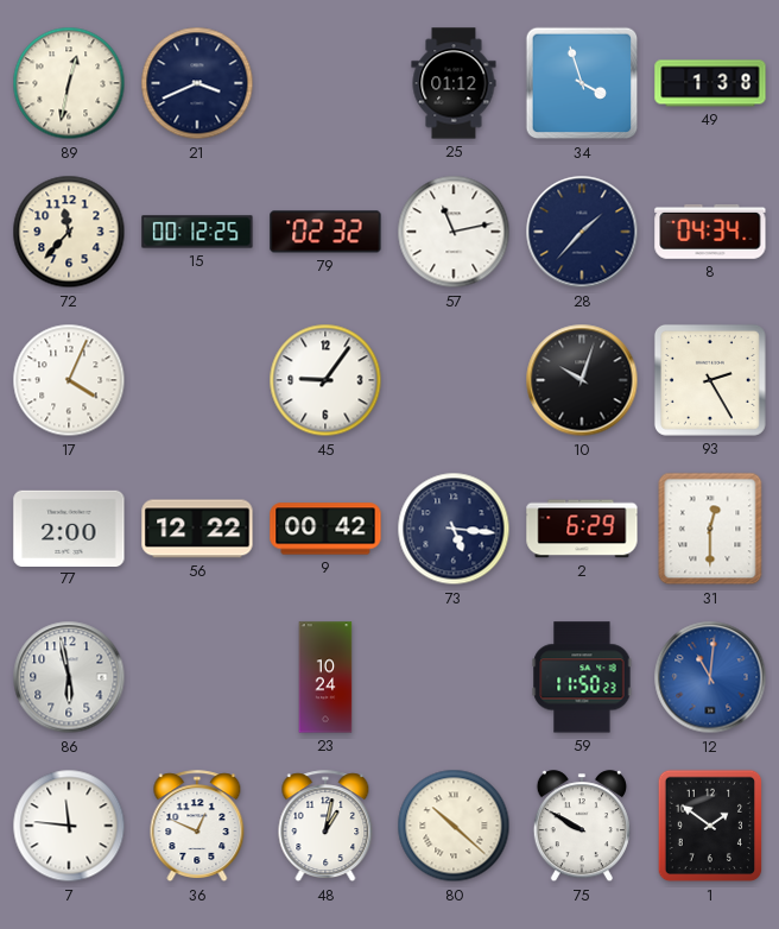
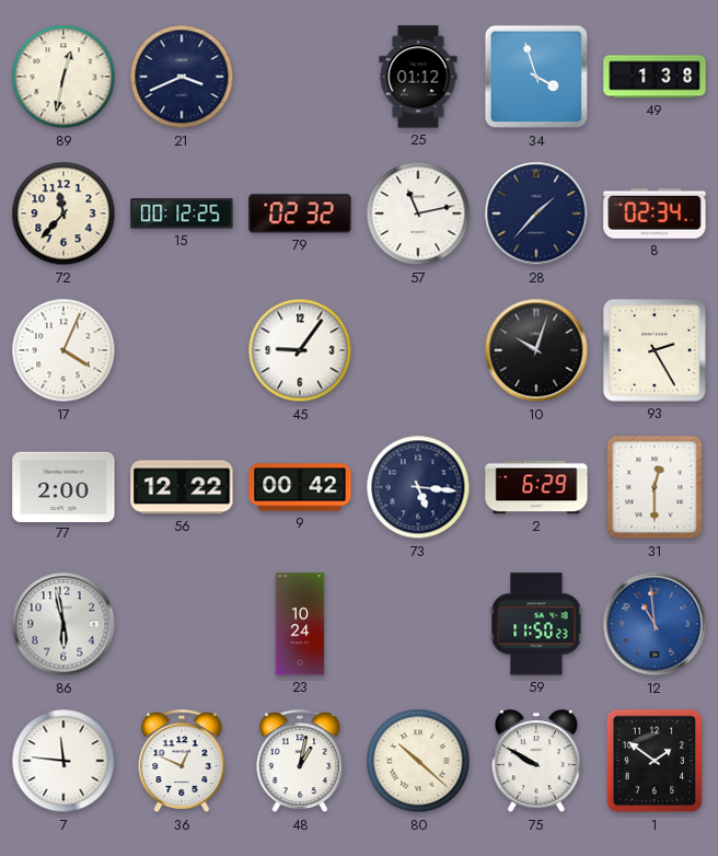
8: 04:34 -> 02:34
12: 11:01 -> 10:59
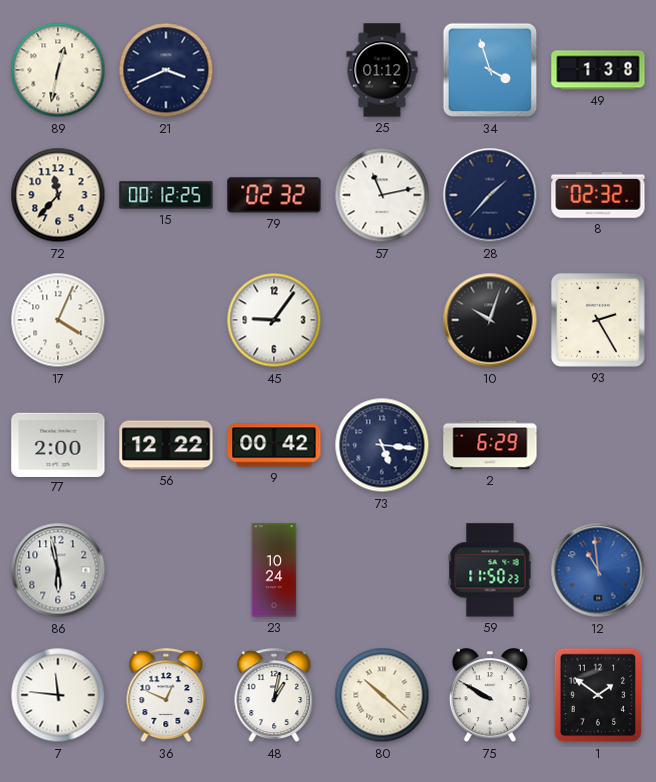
8: 02:34 -> 02:32
31: 12:30 -> none
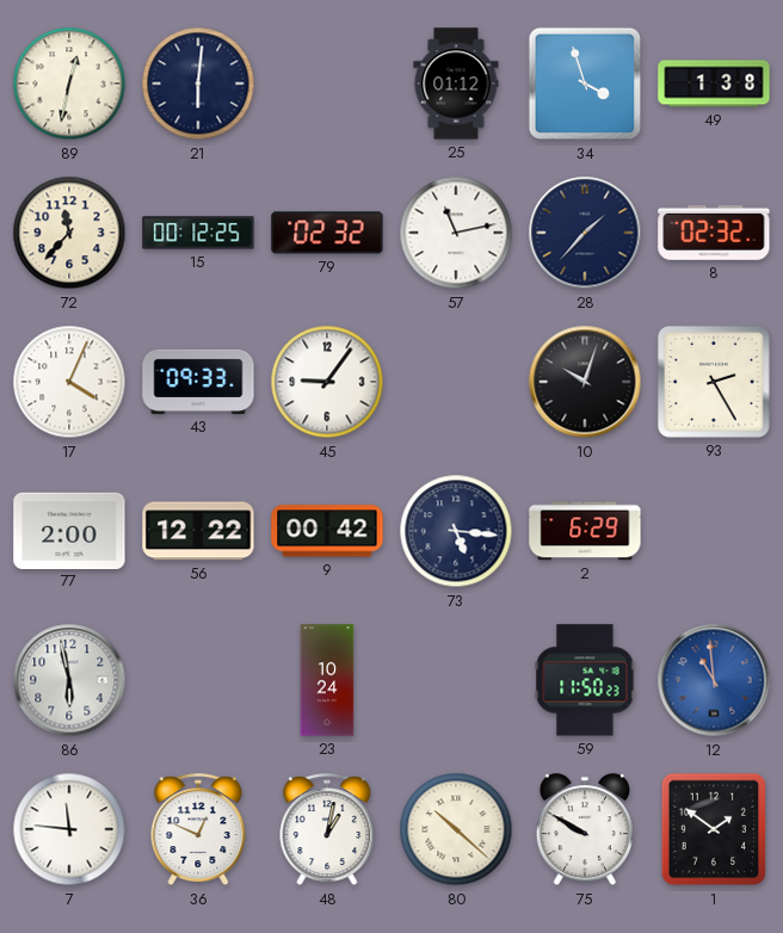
21: 3:41 -> 6:01
43: none -> 09:33
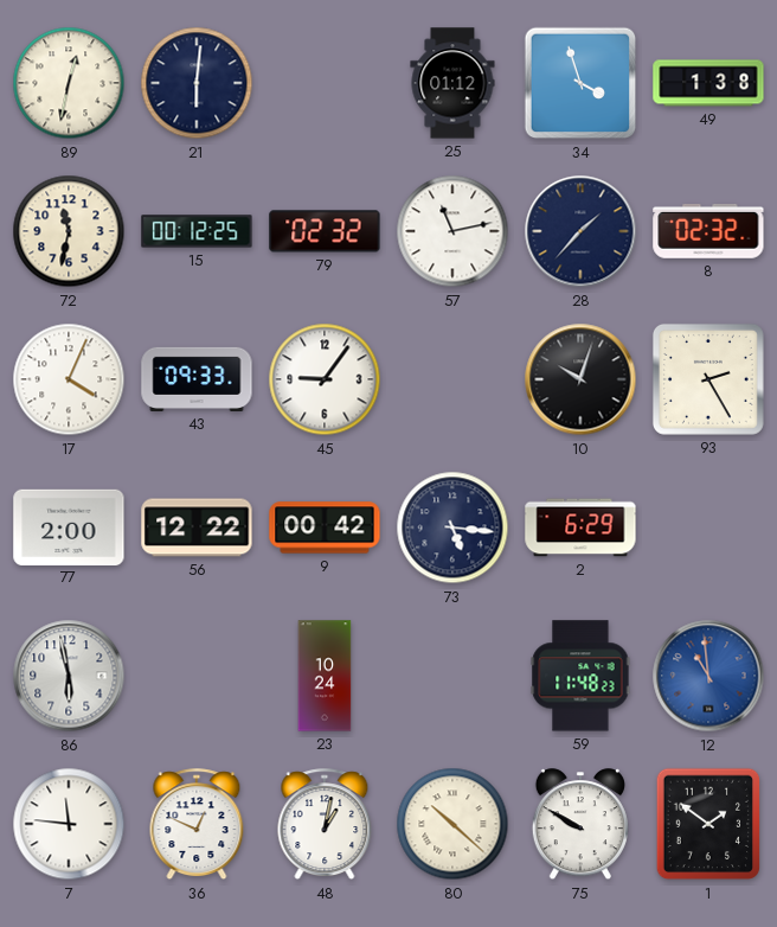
72: 11:37 -> 11:32
59: 11:50 -> 11:48
